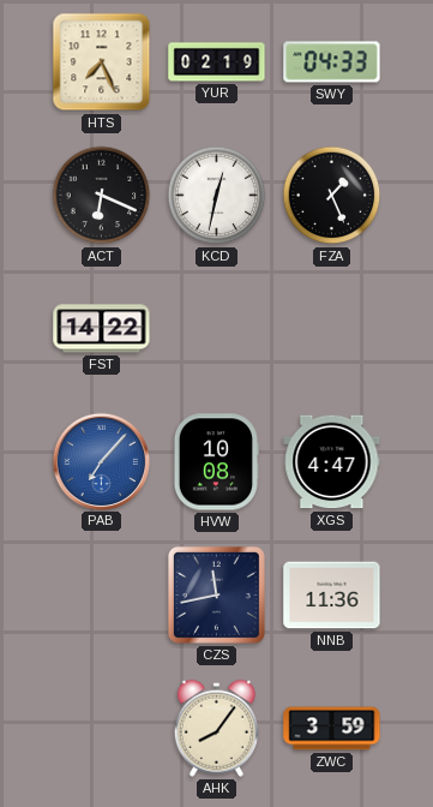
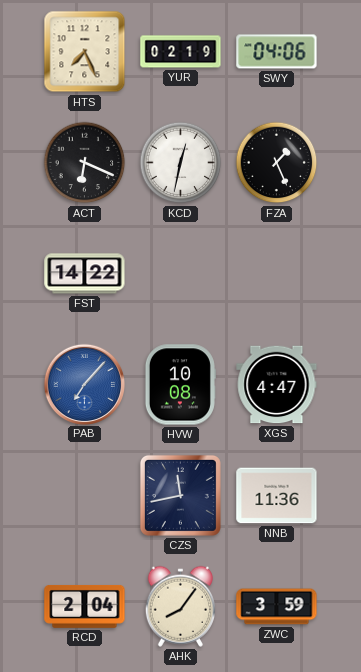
SWY: 04:33 -> 04:06
RCD: none -> 2:04
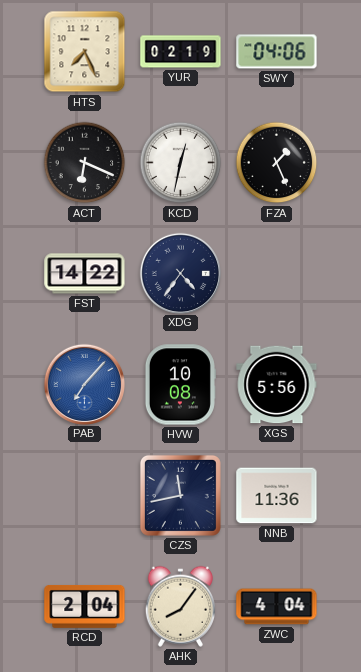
XDG: none -> 4:36
XGS: 4:47 -> 5:56
ZWC: 3:59 -> 4:04
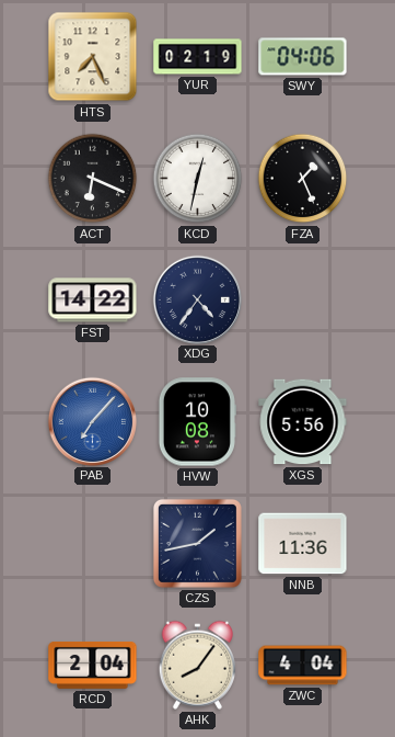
CZS: 11:43 -> 1:43
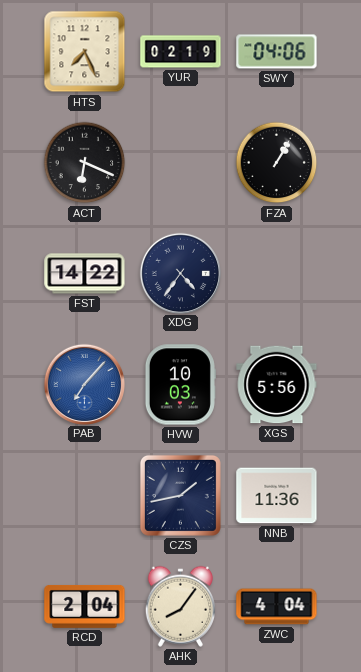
KCD: 12:32 -> none
FZA: 1:26 -> 1:05
HVW: 10:08 -> 10:03
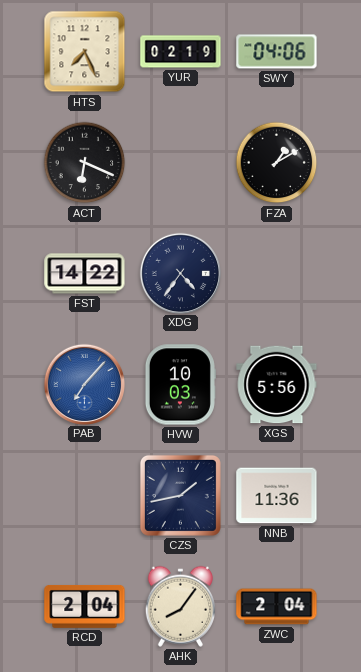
FZA: 1:05 -> 1:10
ZWC: 4:04 -> 2:04
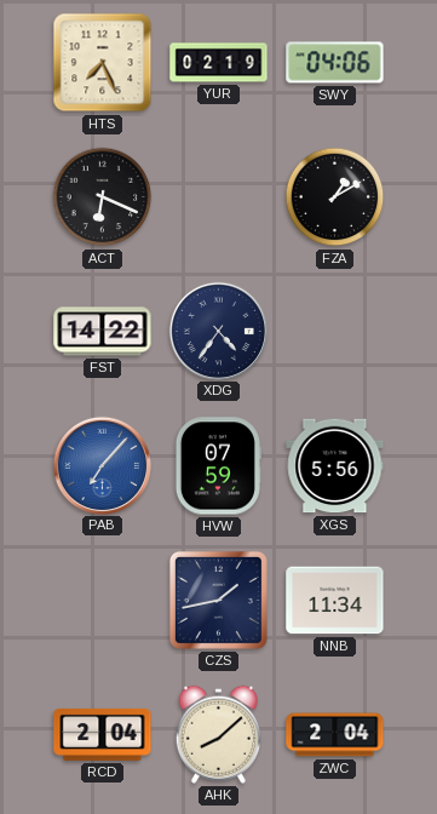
HVW: 10:03 -> 07:59
NNB: 11:36 -> 11:34
AHK: 8:06 -> 8:08
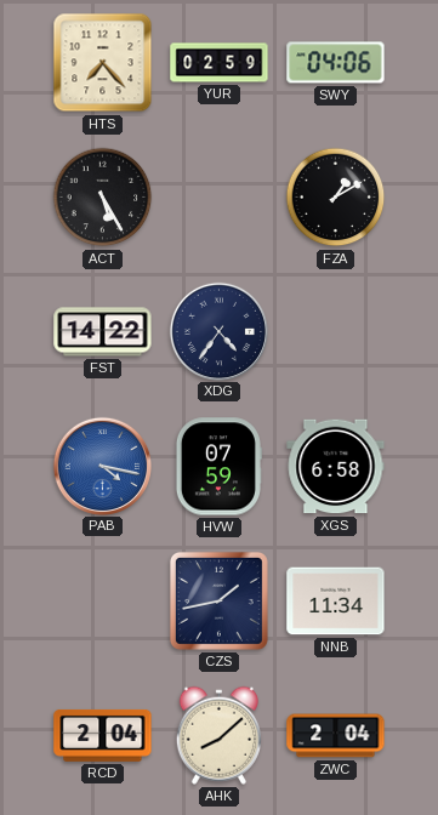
HTS: 7:26 -> 7:23
YUR: 02:19 -> 02:59
ACT: 6:19 -> 5:25
PAB: 7:07 -> 4:17
XGS: 5:56 -> 6:58
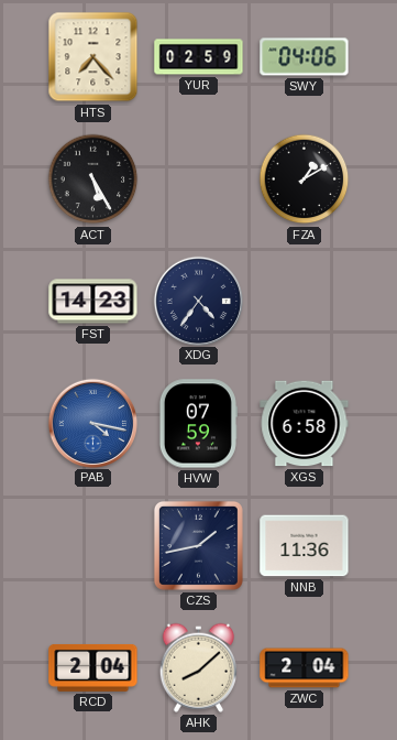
FST: 14:22 -> 14:23
NNB: 11:34 -> 11:36
